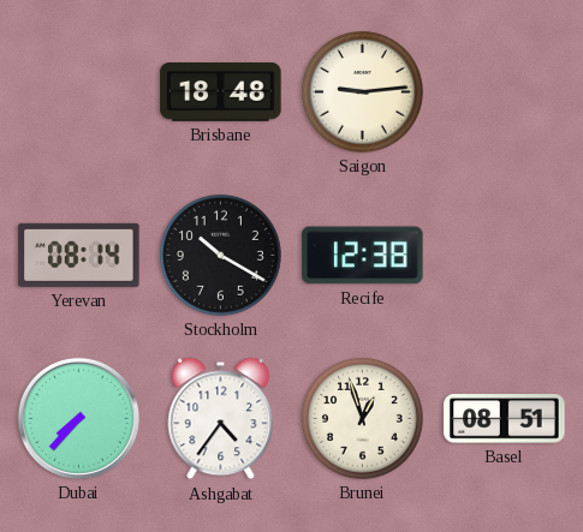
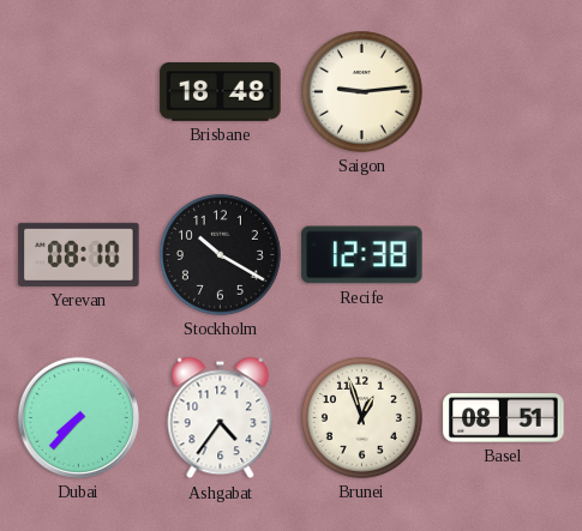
Yerevan: 08:14 -> 08:10
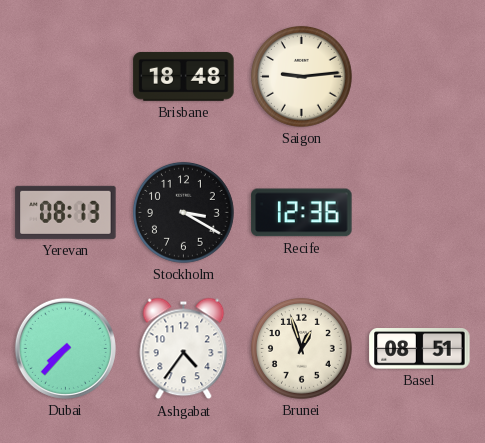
Yerevan: 08:10 -> 08:13
Stockholm: 10:20 -> 3:20
Recife: 12:38 -> 12:36
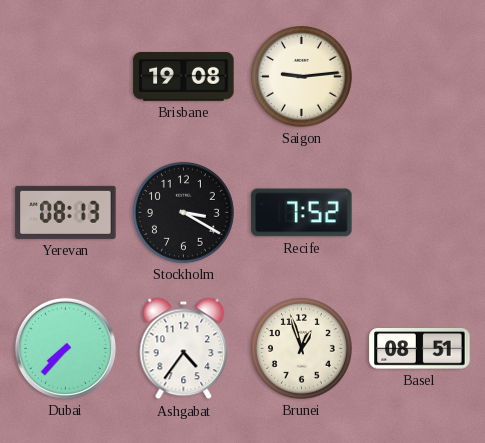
Brisbane: 18:48 -> 19:08
Recife: 12:36 -> 7:52
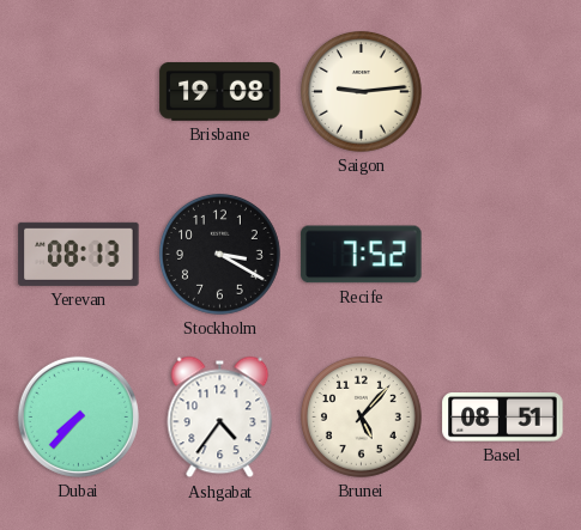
Brunei: 12:57 -> 5:07
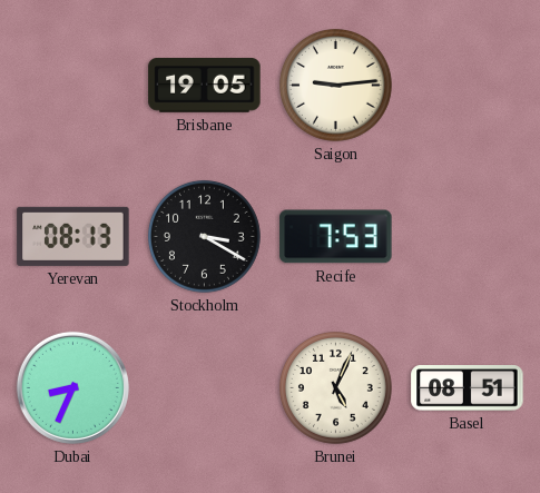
Brisbane: 19:08 -> 19:05
Recife: 7:52 -> 7:53
Dubai: 7:37 -> 8:34
Ashgabat: 4:36 -> none
Brunei: 5:07 -> 5:04
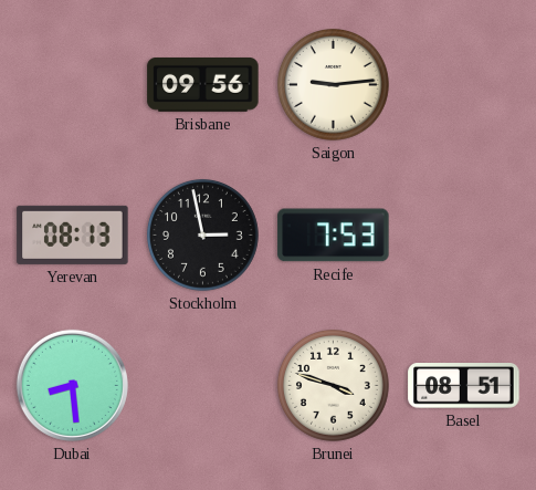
Brisbane: 19:05 -> 09:56
Stockholm: 3:20 -> 2:58
Dubai: 8:34 -> 8:29
Brunei: 5:04 -> 3:48
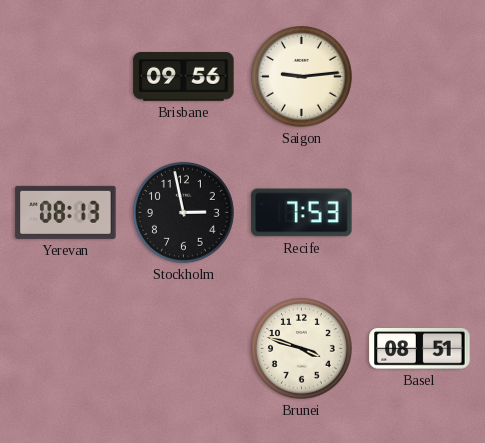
Dubai: 8:29 -> none
